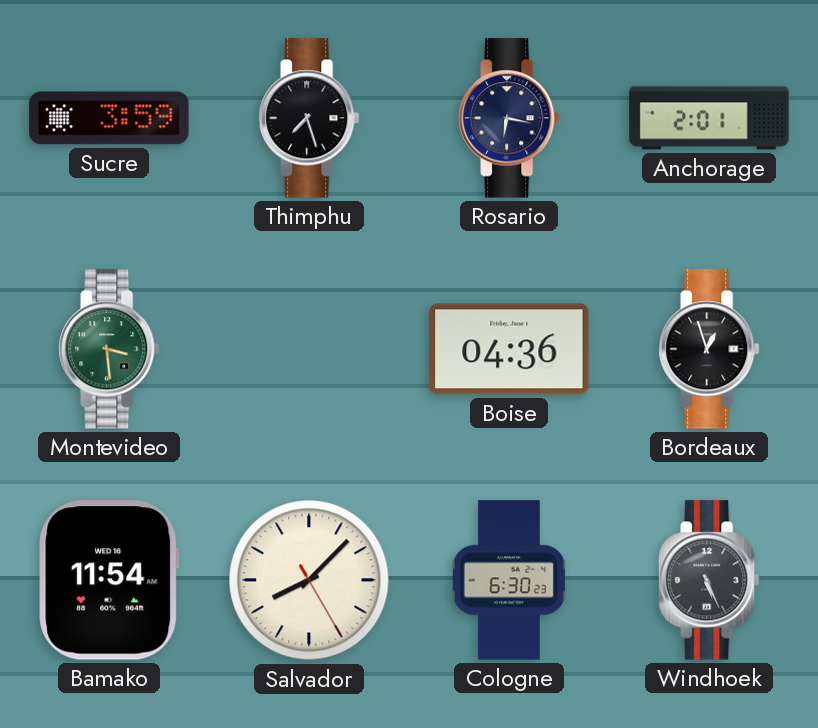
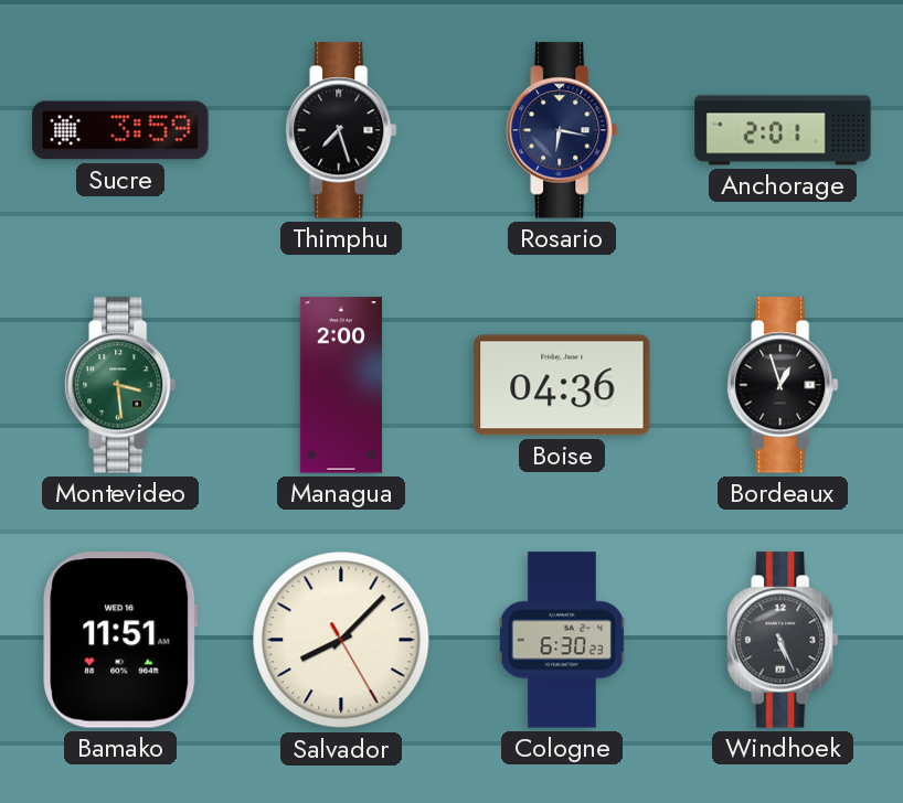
Managua: none -> 2:00
Bamako: 11:54 -> 11:51
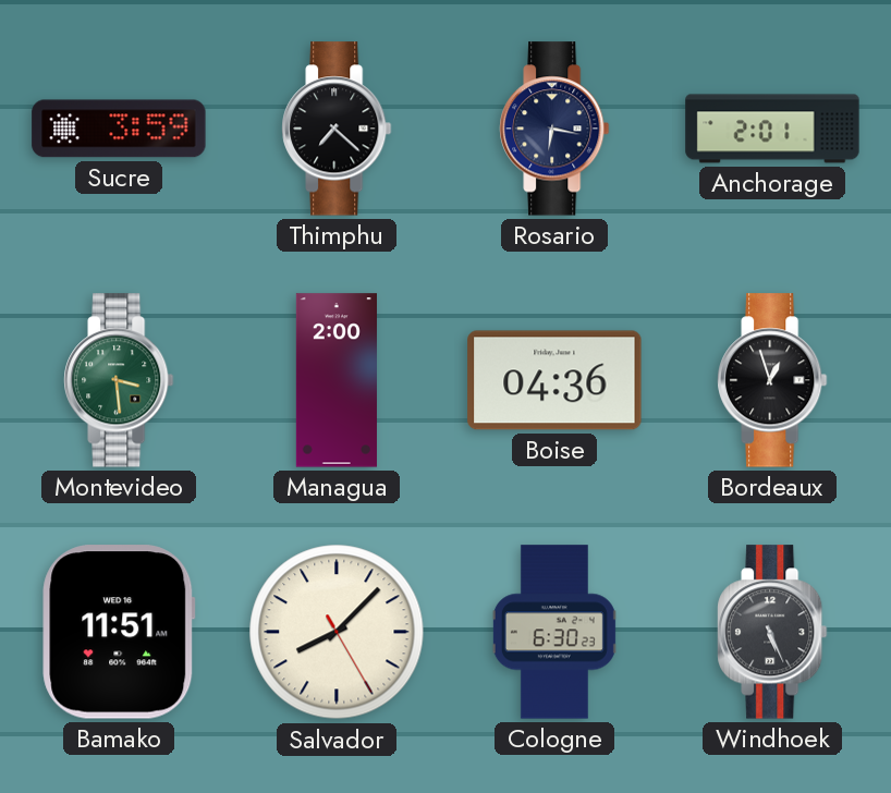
Thimphu: 7:27 -> 7:22
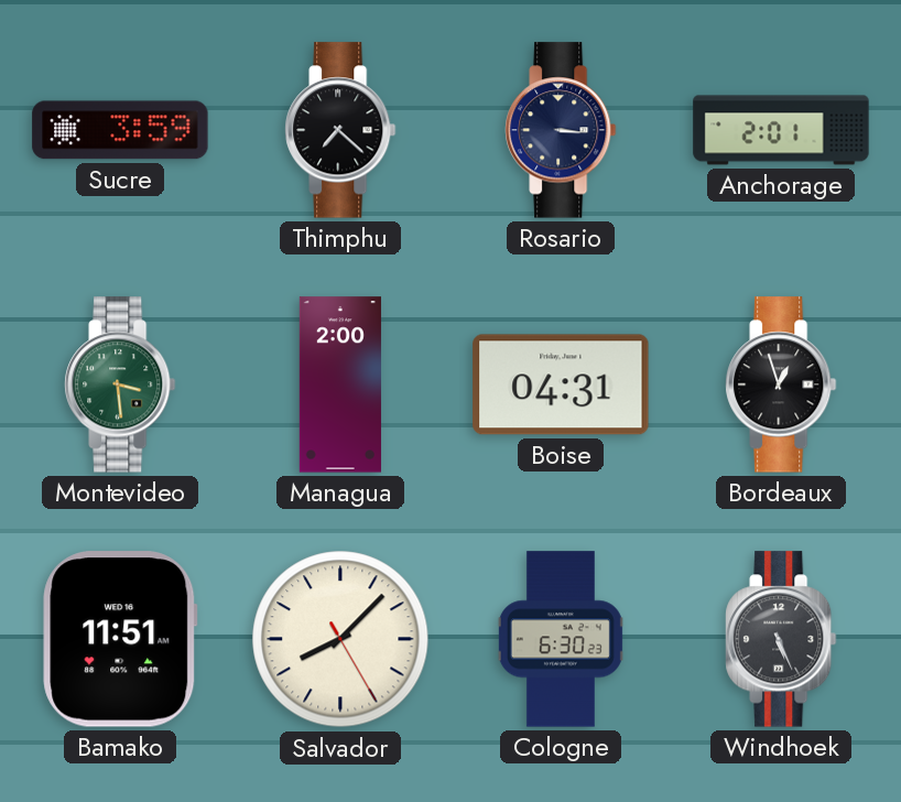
Rosario: 6:17 -> 3:16
Boise: 04:36 -> 04:31
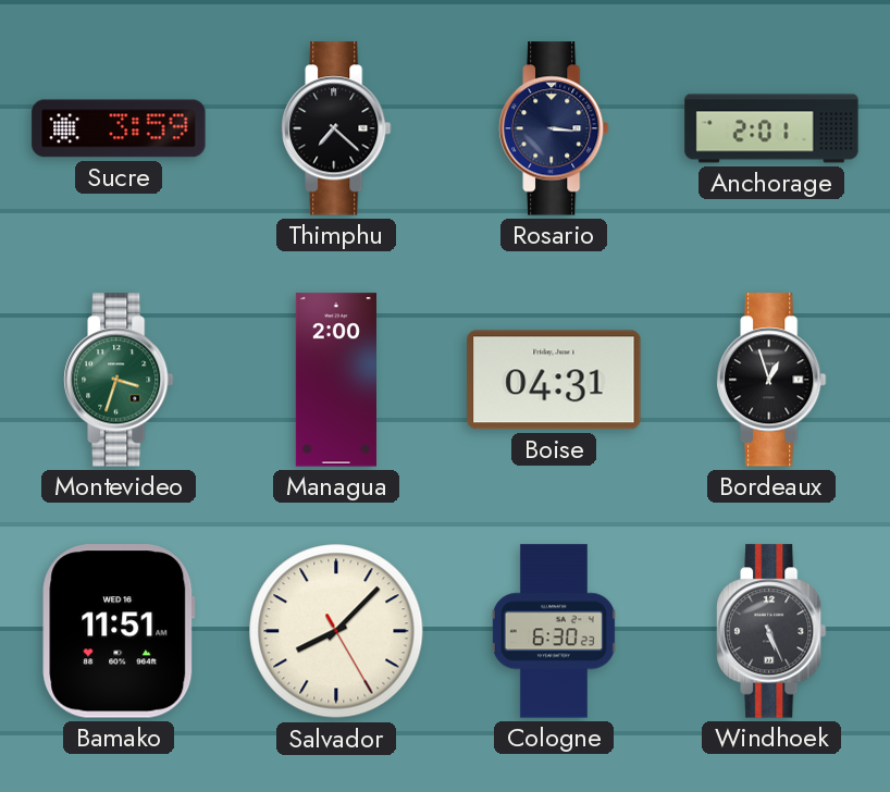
Montevideo: 3:29 -> 3:33
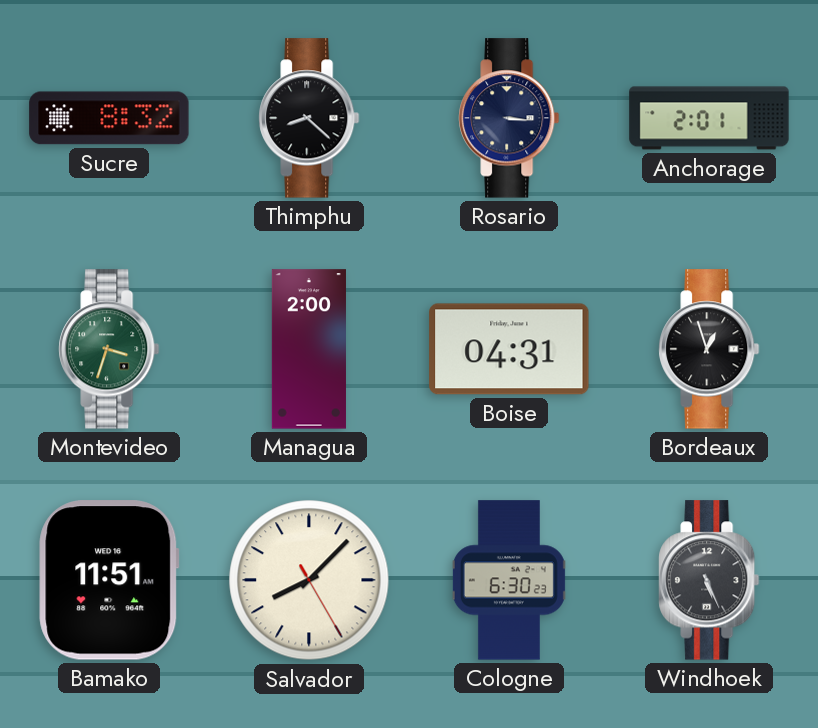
Sucre: 3:59 -> 8:32
Thimphu: 7:22 -> 8:22
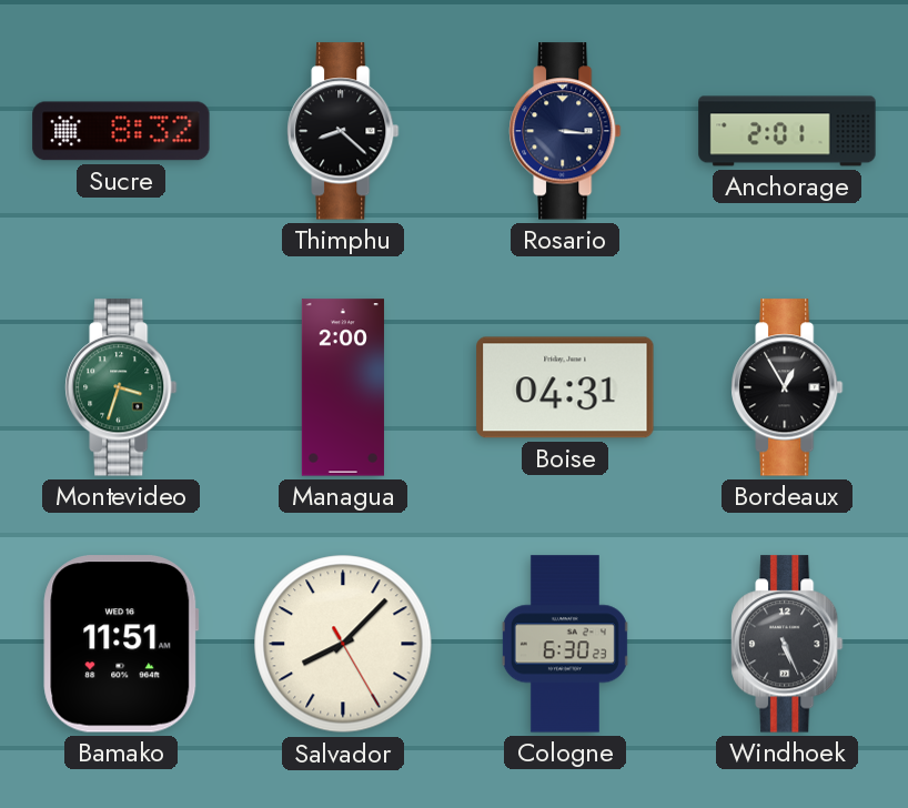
Bordeaux: 12:57 -> 12:55
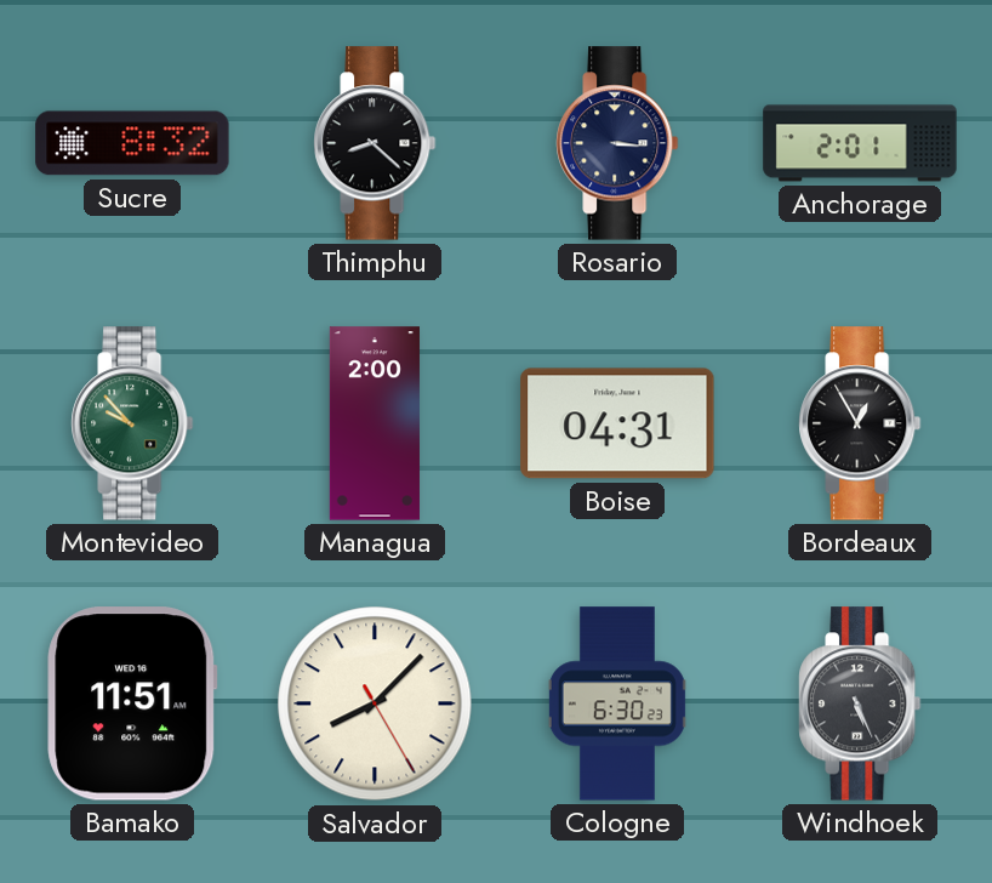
Montevideo: 3:33 -> 9:53
